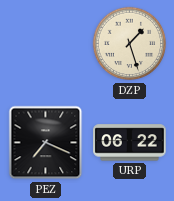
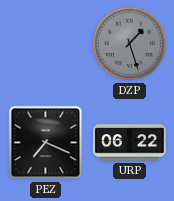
DZP dial: cream -> grey
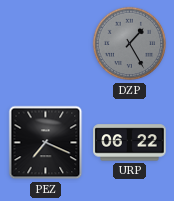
DZP: 1:27 -> 1:25
